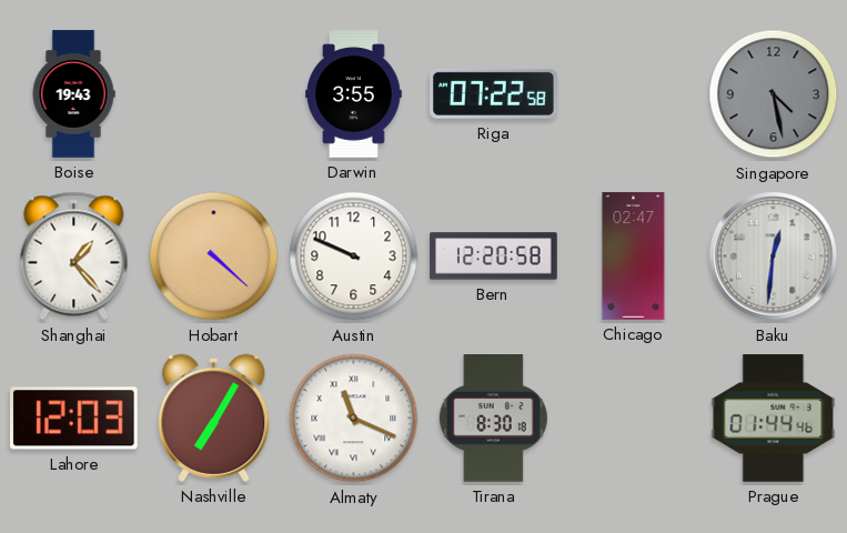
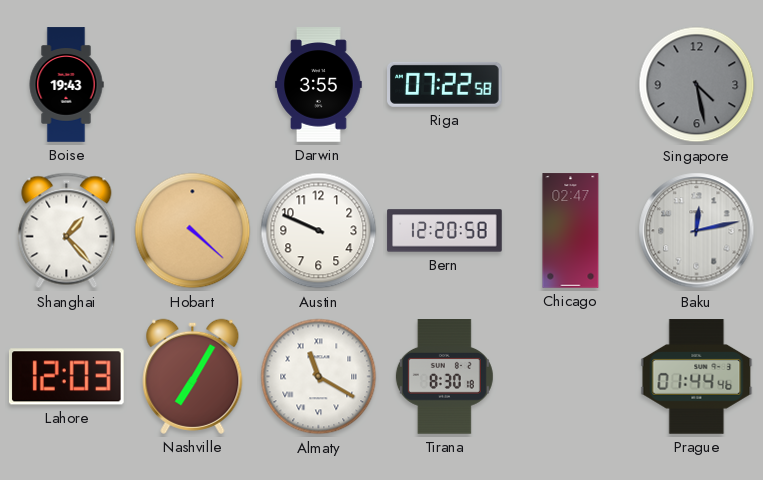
Baku: 12:31 -> 12:13
Almaty: 11:19 -> 11:20
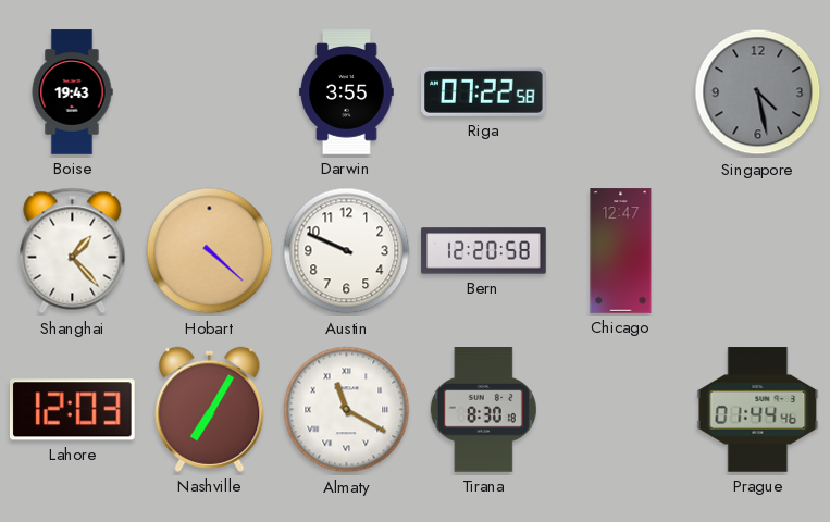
Chicago: 02:47 -> 12:47
Baku: 12:13 -> none
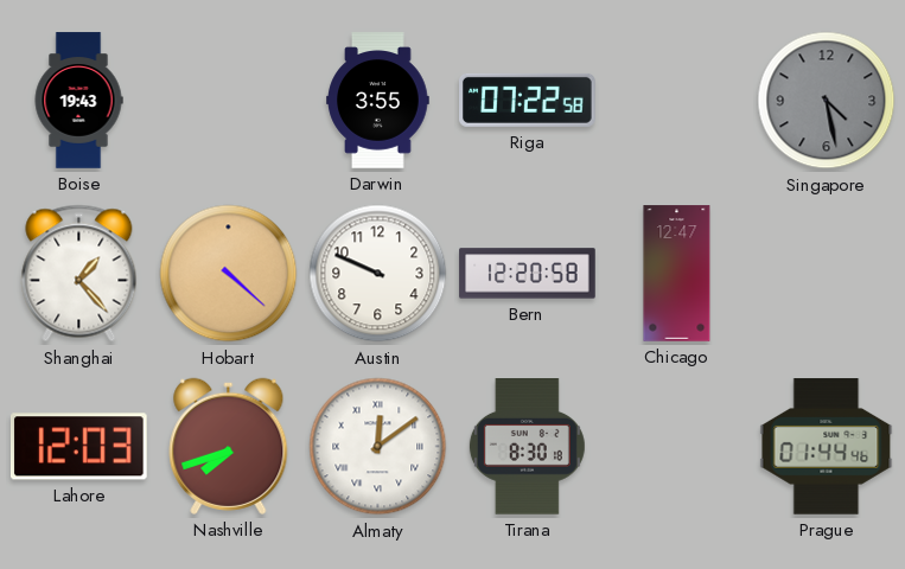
Nashville: 7:05 -> 7:42
Almaty: 11:20 -> 12:09
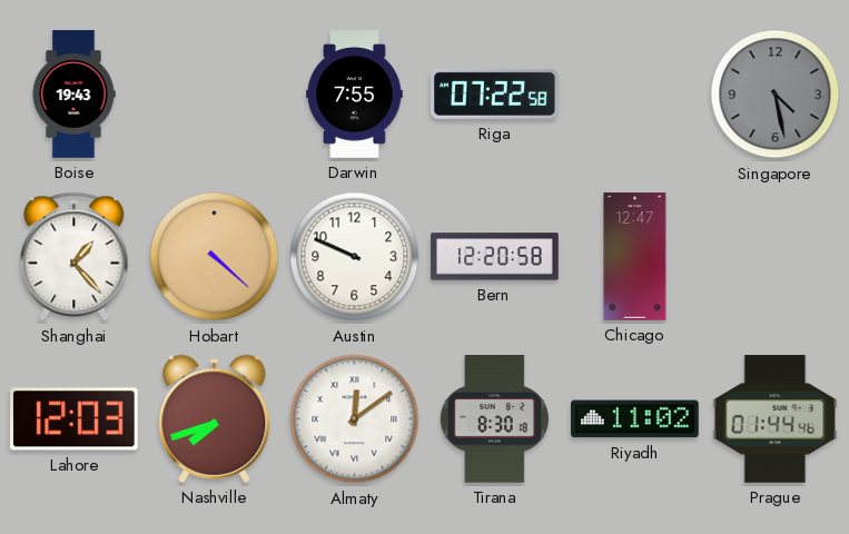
Darwin: 3:55 -> 7:55
Riyadh: none -> 11:02
